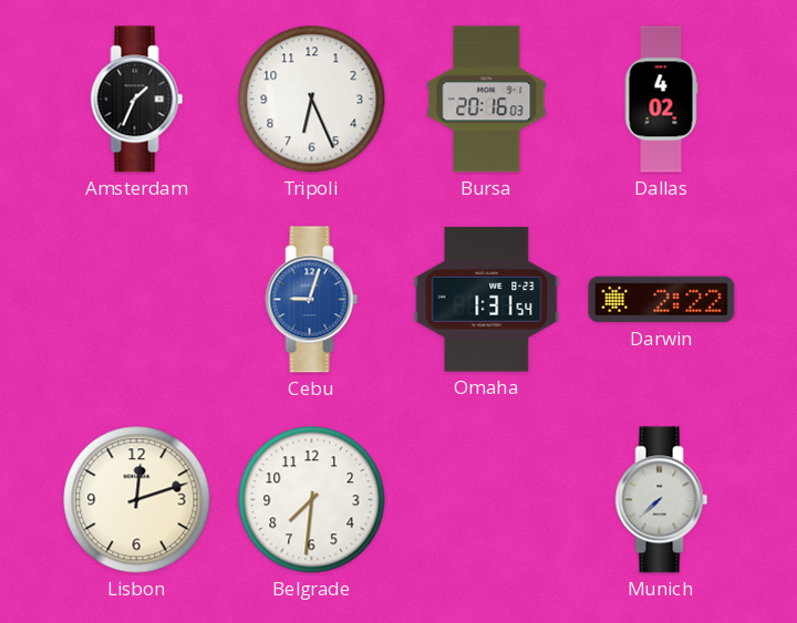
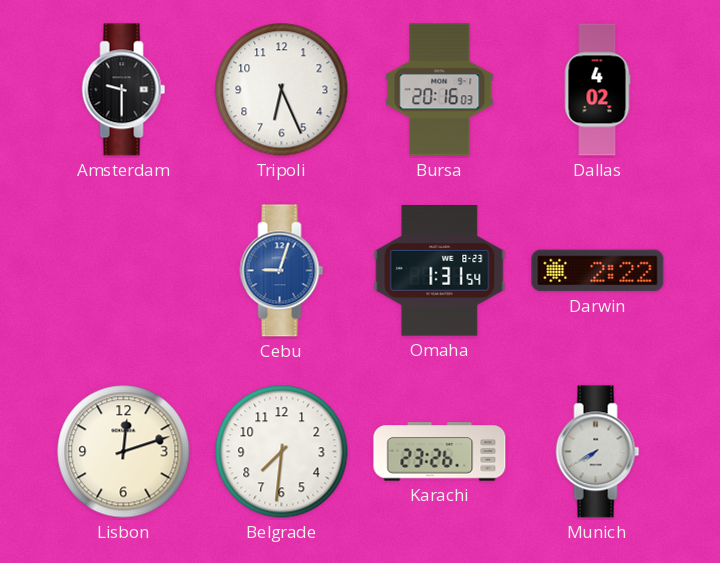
Amsterdam: 1:34 -> 9:30
Karachi: none -> 23:26
Munich: 7:38 -> 7:40
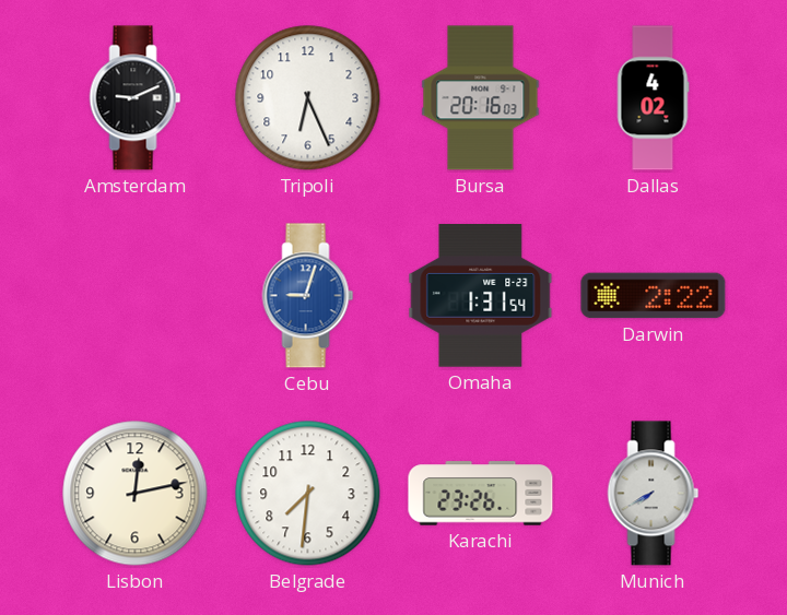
Amsterdam: 9:30 -> 9:11
Lisbon: 12:12 -> 12:13
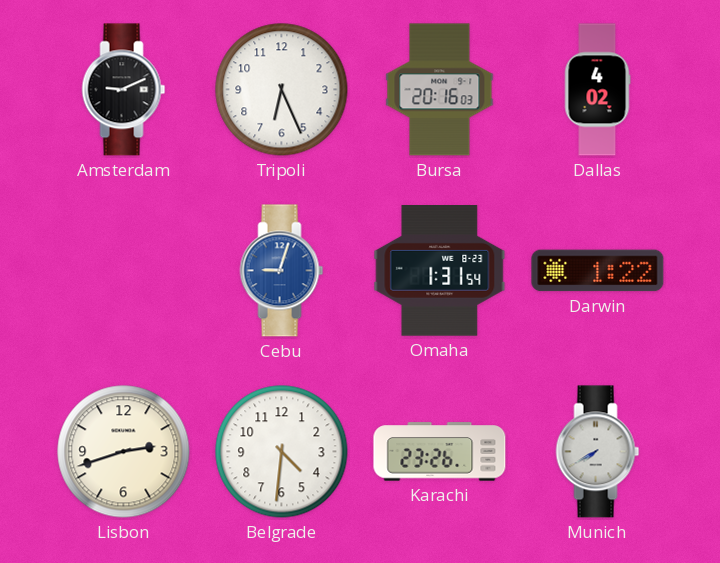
Darwin: 2:22 -> 1:22
Lisbon: 12:13 -> 2:42
Belgrade: 7:31 -> 4:31
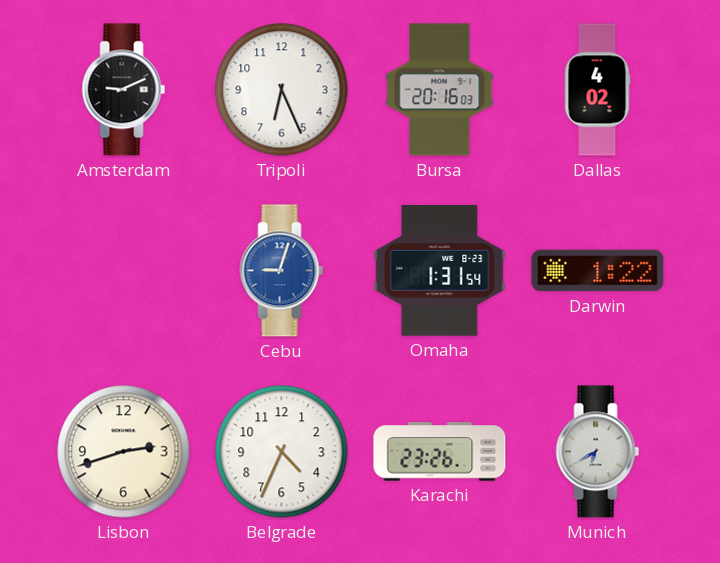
Belgrade: 4:31 -> 4:34
Munich: 7:40 -> 6:40
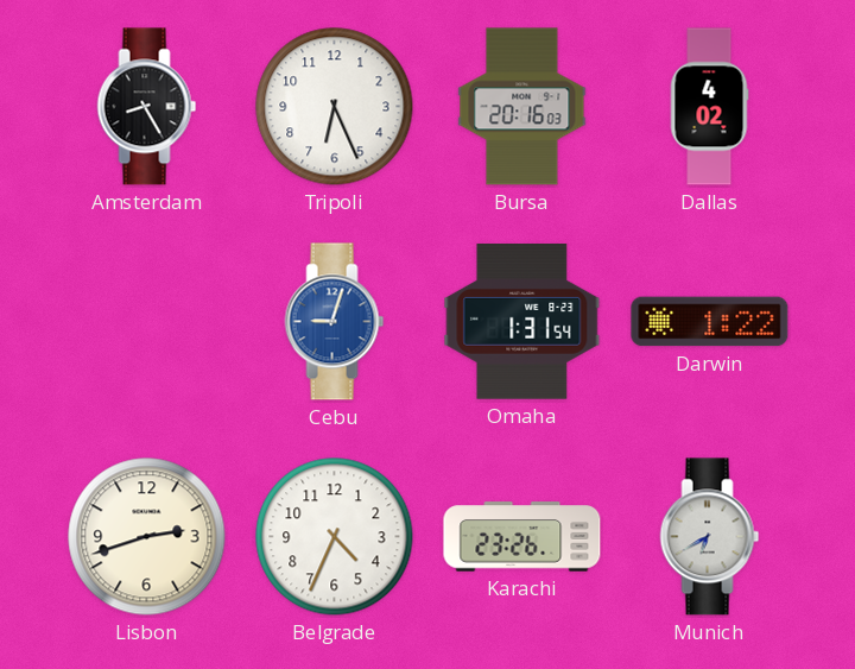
Amsterdam: 9:11 -> 8:25
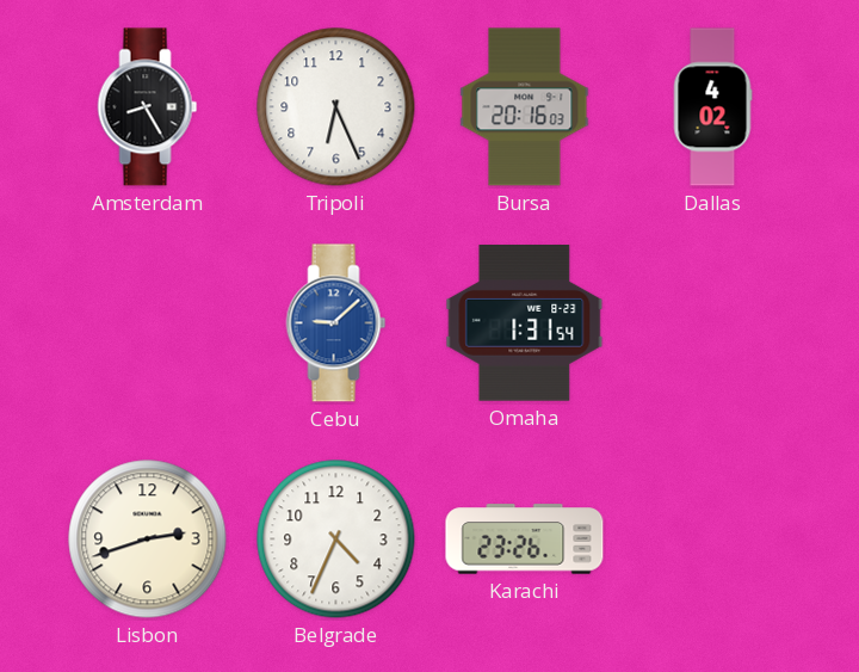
Cebu: 9:03 -> 9:08
Darwin: 1:22 -> none
Munich: 6:40 -> none
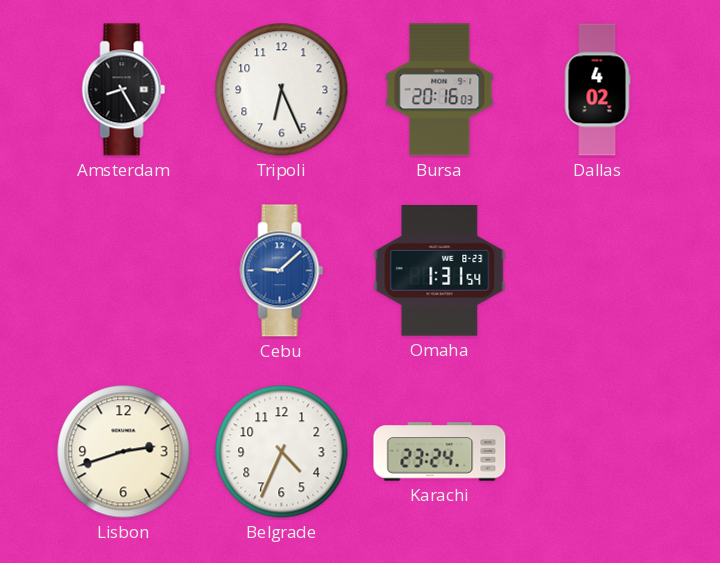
Karachi: 23:26 -> 23:24
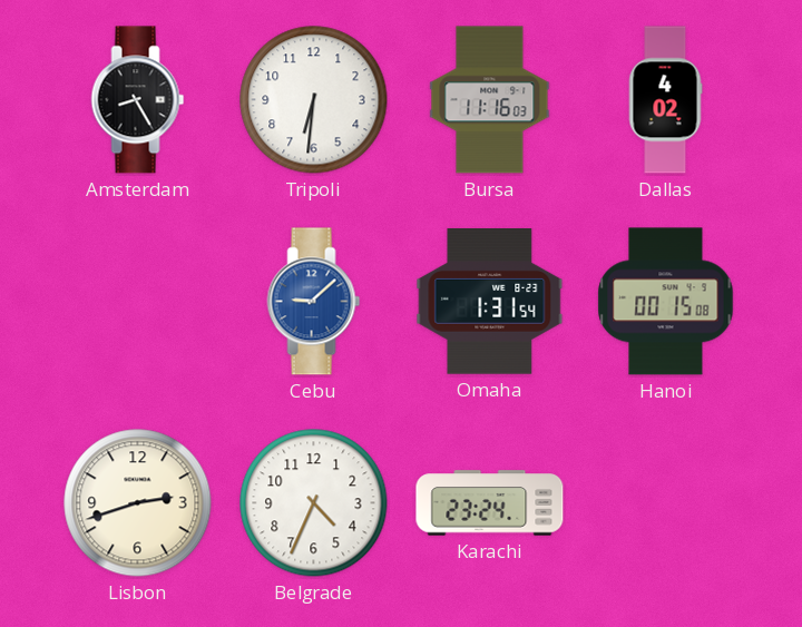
Tripoli: 6:26 -> 6:31
Bursa: 20:16 -> 11:16
Hanoi: none -> 00:15
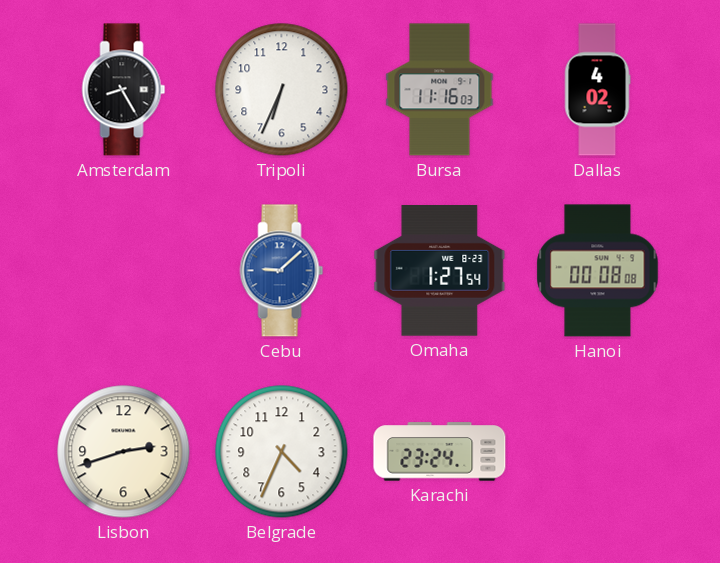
Tripoli: 6:31 -> 6:34
Omaha: 1:31 -> 1:27
Hanoi: 00:15 -> 00:08
